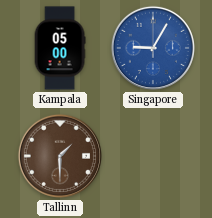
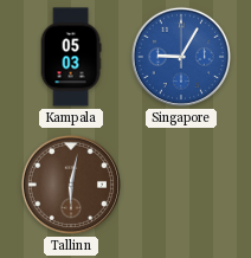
Kampala: 05:00 -> 05:03
Tallinn: 1:30 -> 6:02
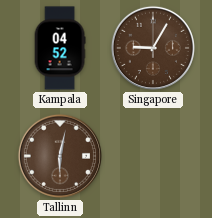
Kampala: 05:03 -> 04:52
Singapore dial: blue -> brown
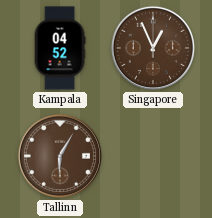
Singapore: 9:05 -> 12:56
Tallinn: 6:02 -> 6:05
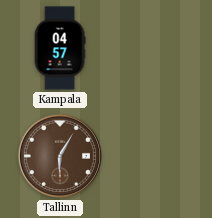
Kampala: 04:52 -> 04:57
Singapore: 12:56 -> none
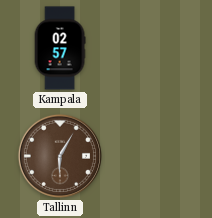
Kampala: 04:57 -> 02:57
